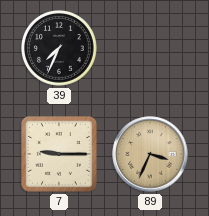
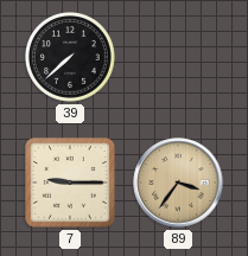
39: 7:34 -> 7:38
89: 3:34 -> 3:36
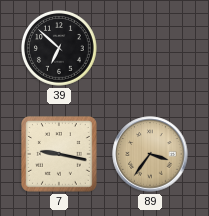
39: 7:38 -> 6:52
7: 9:15 -> 9:17
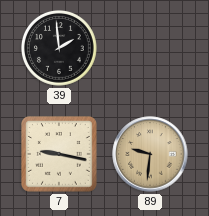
39: 6:52 -> 1:59
89: 3:36 -> 9:31
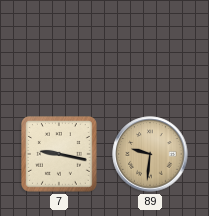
39: 1:59 -> none
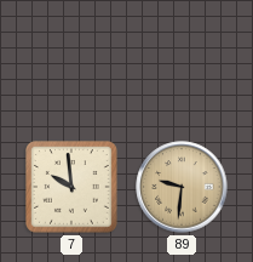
7: 9:17 -> 9:59
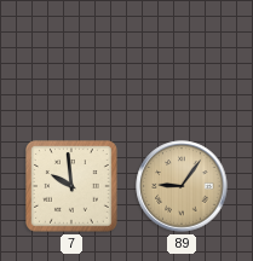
89: 9:31 -> 9:06
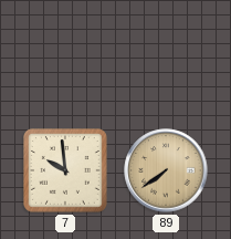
89: 9:06 -> 7:39
